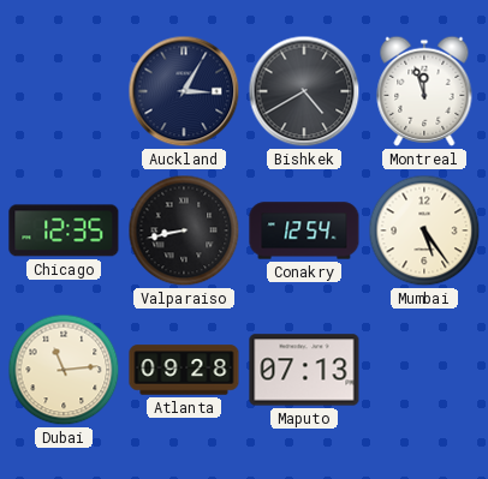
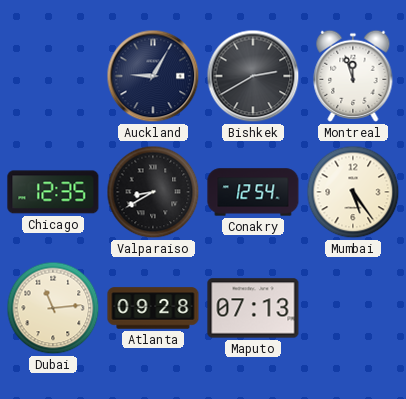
Auckland: 3:05 -> 9:05
Bishkek: 4:40 -> 2:40
Valparaiso: 8:43 -> 8:40
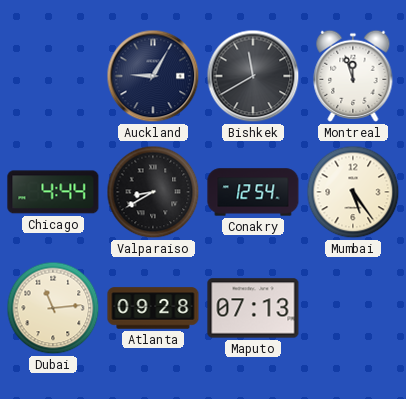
Bishkek: 2:40 -> 11:40
Chicago: 12:35 -> 4:44
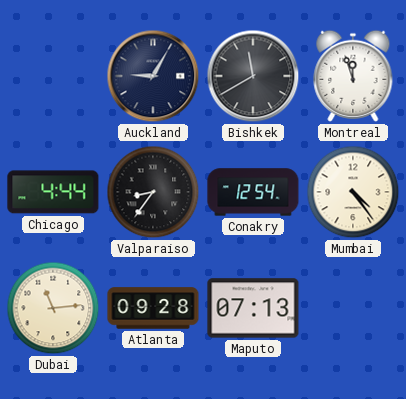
Valparaiso: 8:40 -> 8:36
Mumbai: 5:24 -> 4:24
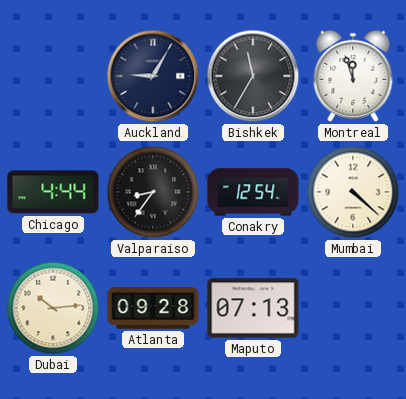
Bishkek: 11:40 -> 11:35
Mumbai: 4:24 -> 4:22
Dubai: 11:14 -> 10:14
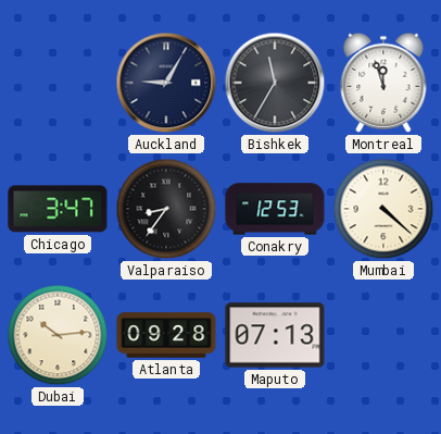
Chicago: 4:44 -> 3:47
Conakry: 12:54 -> 12:53
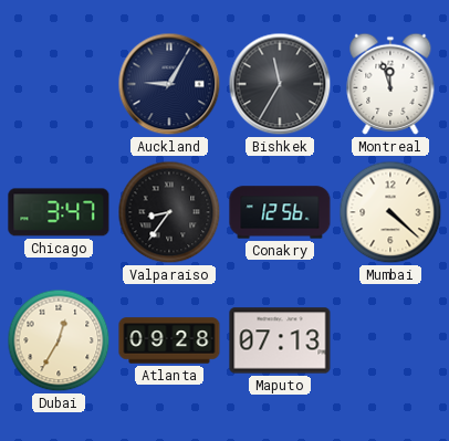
Conakry: 12:53 -> 12:56
Dubai: 10:14 -> 12:35
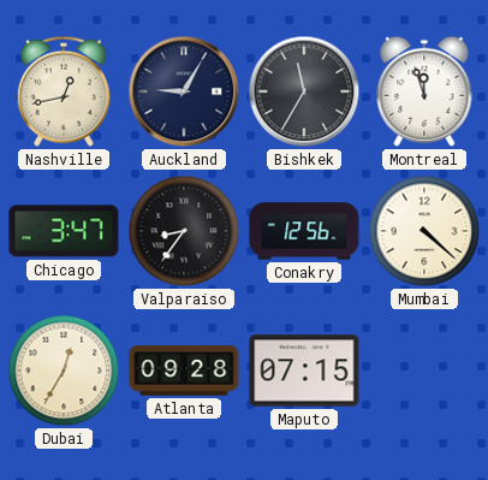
Nashville: none -> 12:43
Maputo: 07:13 -> 07:15
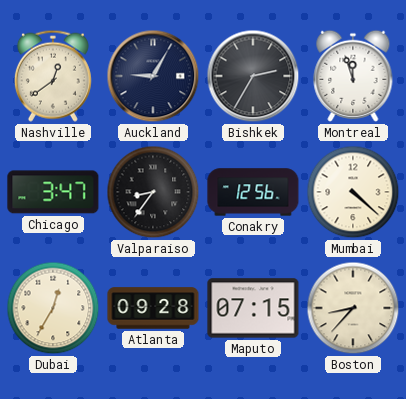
Nashville: 12:43 -> 12:39
Bishkek: 11:35 -> 2:35
Boston: none -> 8:37
